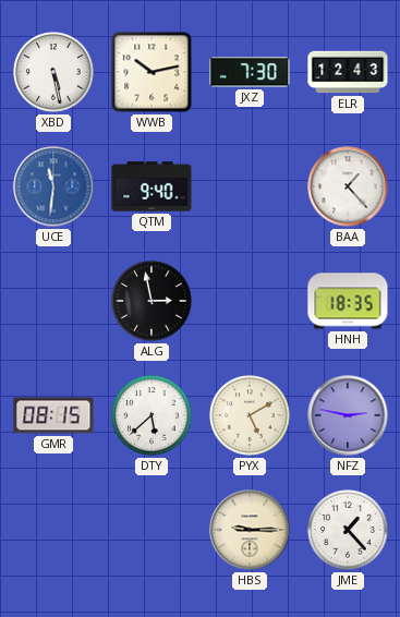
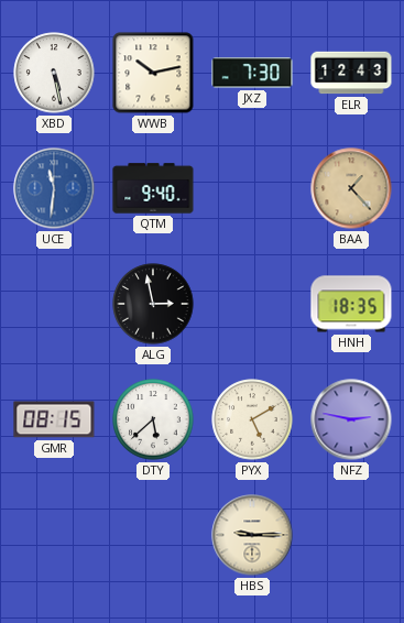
BAA dial: white -> champagne
JME: 1:23 -> none
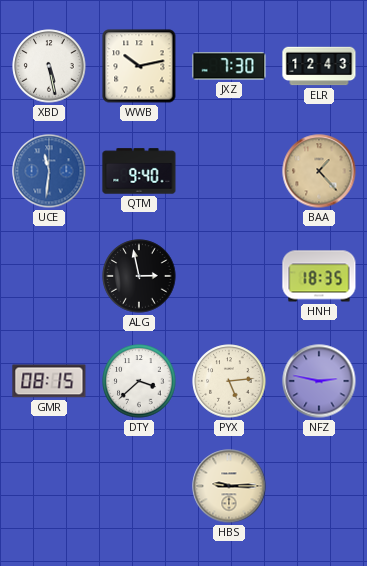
DTY: 5:38 -> 3:38
PYX: 5:10 -> 5:14
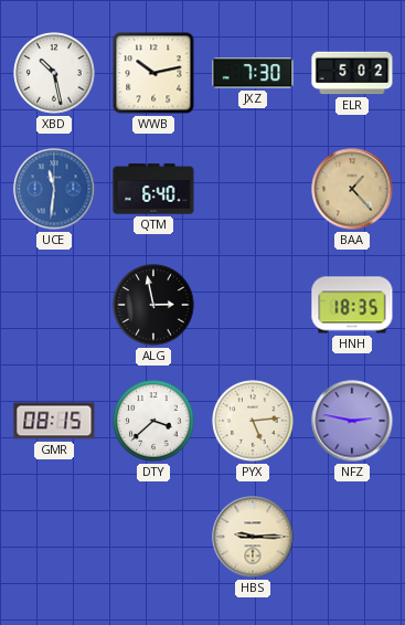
XBD: 5:28 -> 10:28
ELR: 12:43 -> 5:02
QTM: 9:40 -> 6:40
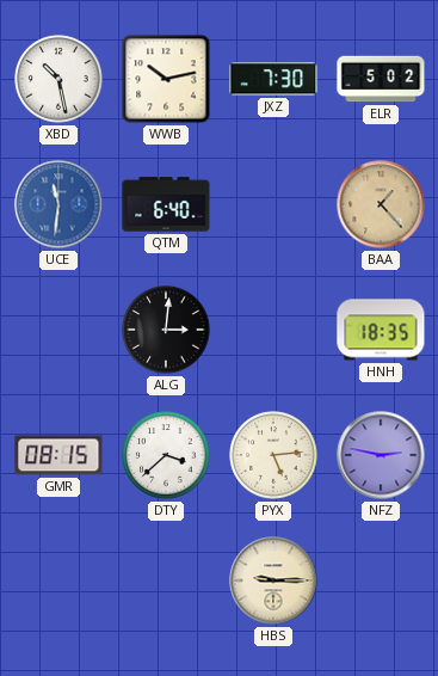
ALG: 2:58 -> 3:01
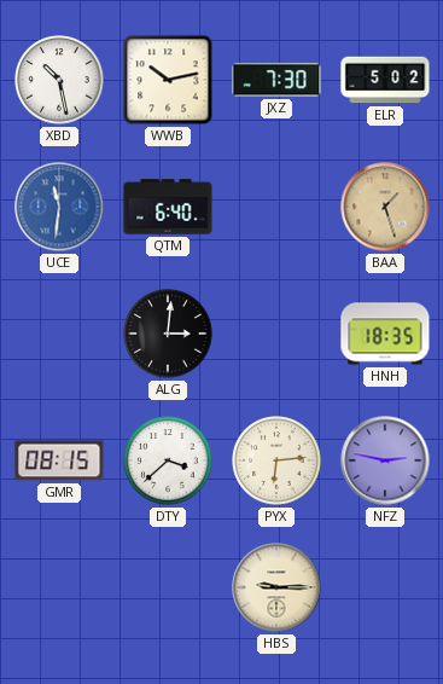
BAA: 1:23 -> 1:27
PYX: 5:14 -> 6:14
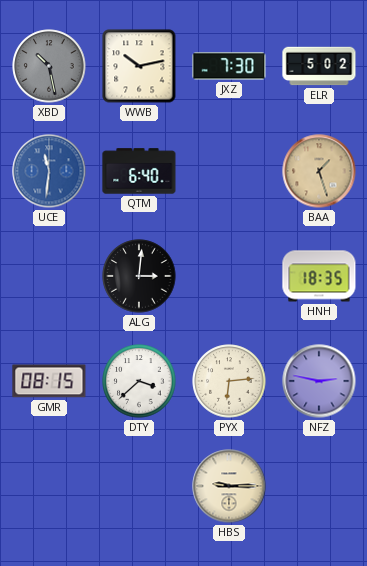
XBD dial: white -> grey
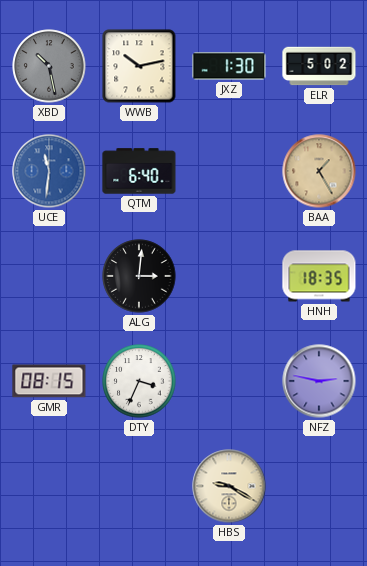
JXZ: 7:30 -> 1:30
BAA: 1:27 -> 1:25
DTY: 3:38 -> 3:34
PYX: 6:14 -> none
HBS: 9:15 -> 9:20
